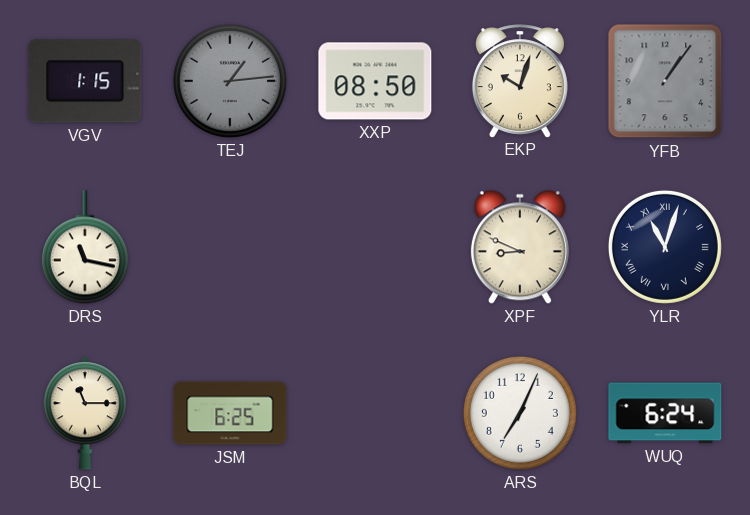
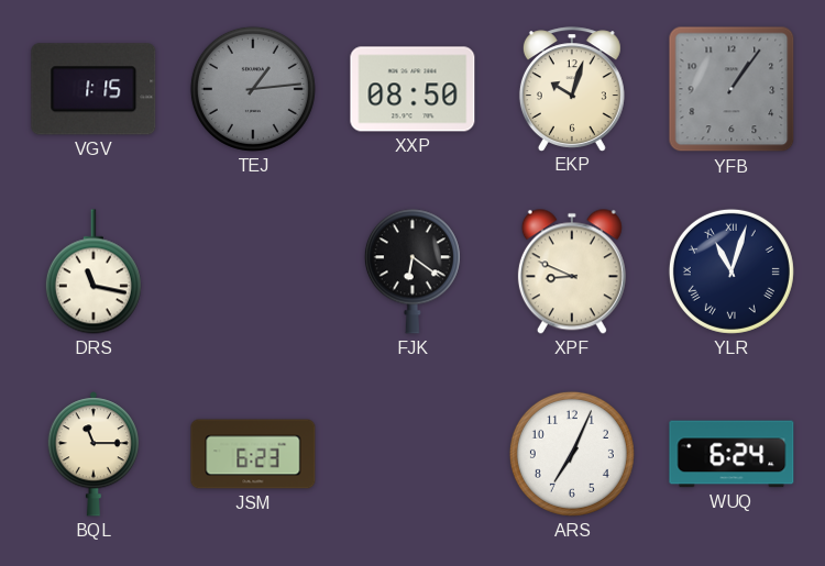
FJK: none -> 6:21
JSM: 6:25 -> 6:23
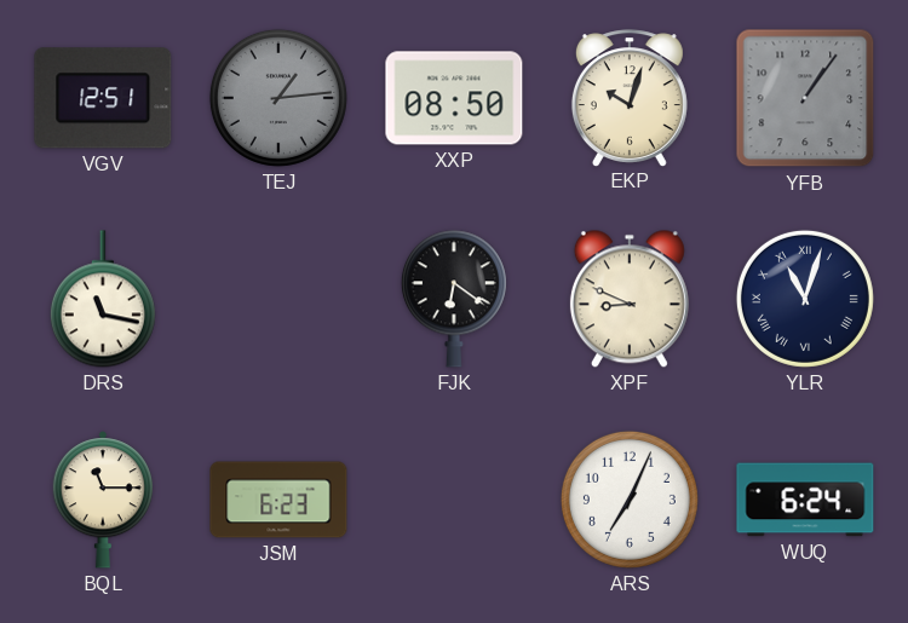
VGV: 1:15 -> 12:51
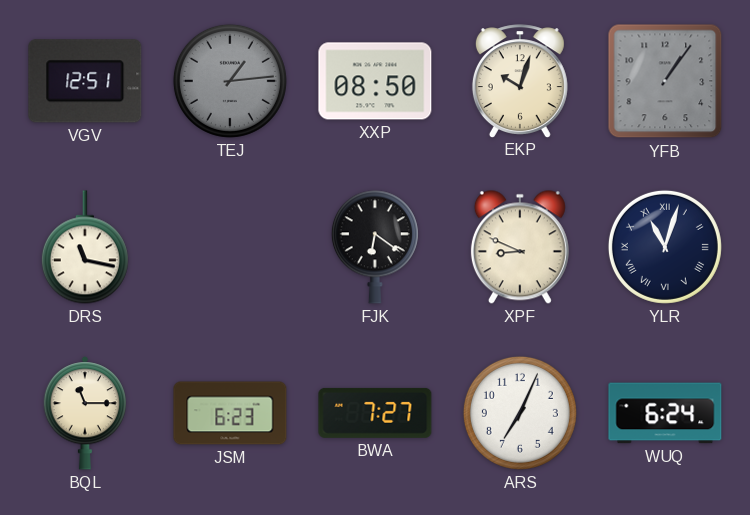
BWA: none -> 7:27
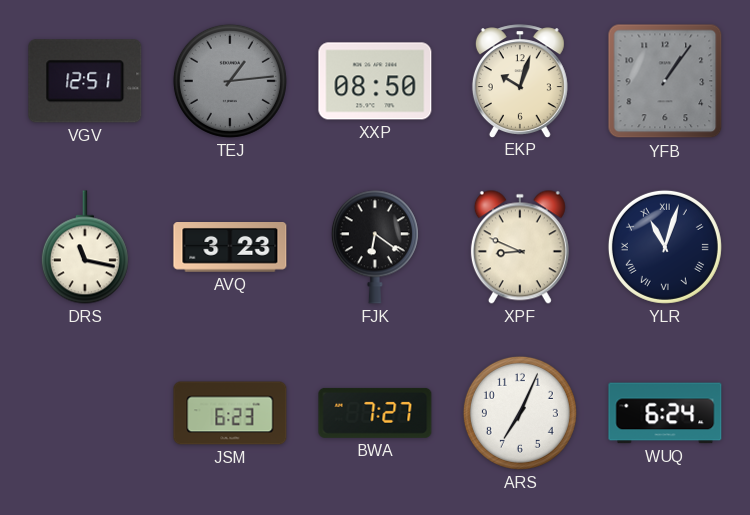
AVQ: none -> 3:23
BQL: 11:15 -> none
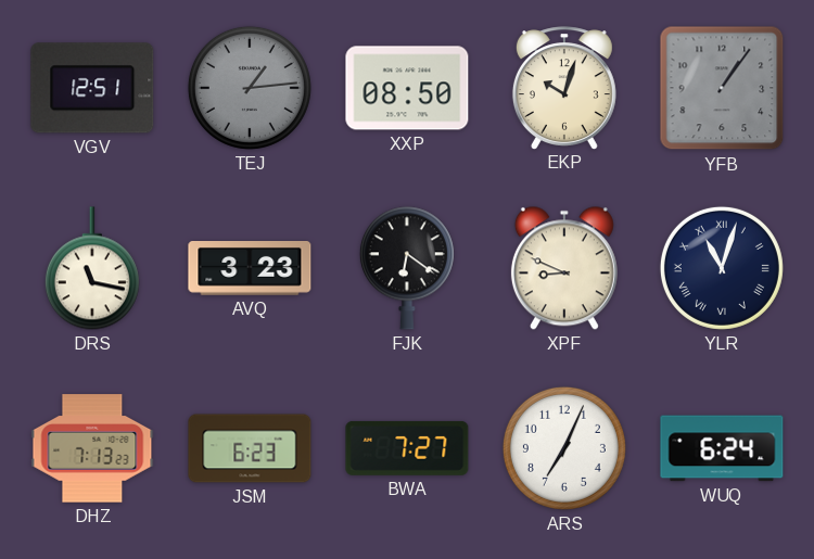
DHZ: none -> 7:13
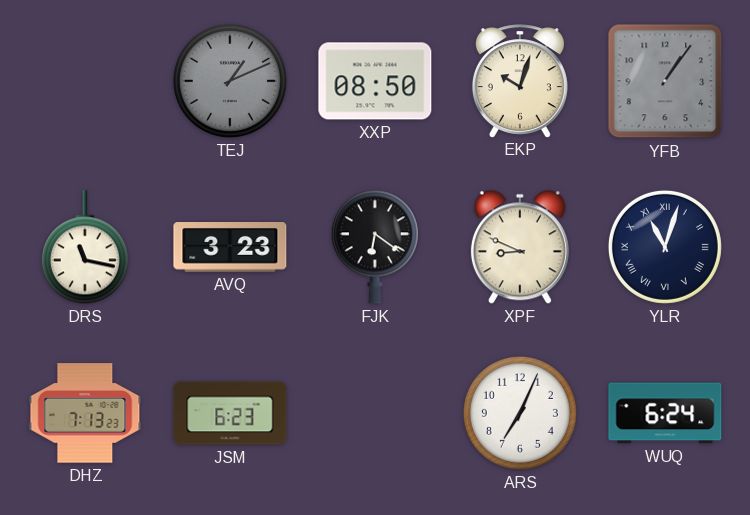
VGV: 12:51 -> none
TEJ: 1:14 -> 1:11
BWA: 7:27 -> none
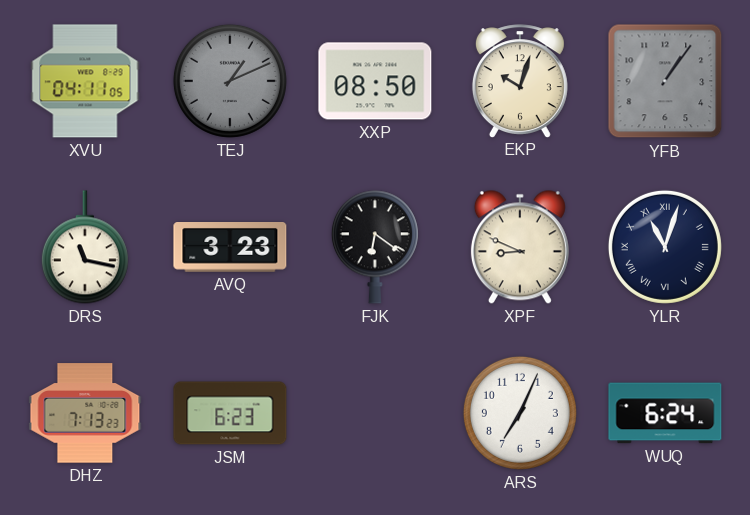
XVU: none -> 04:11
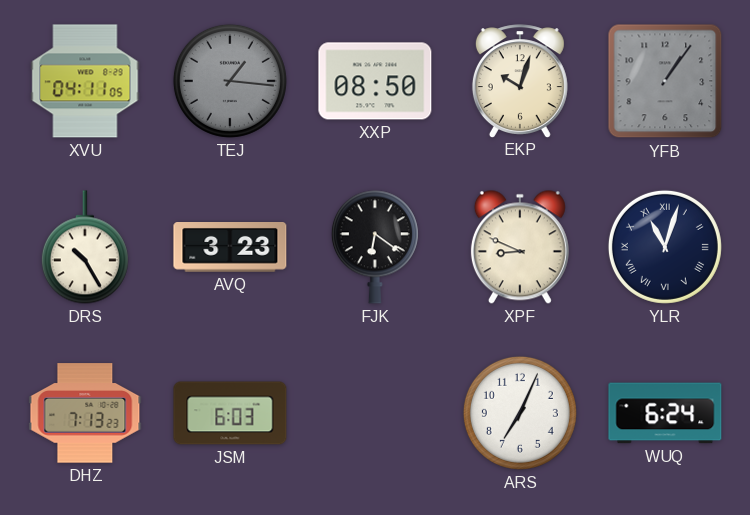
TEJ: 1:11 -> 1:16
DRS: 11:17 -> 10:25
JSM: 6:23 -> 6:03
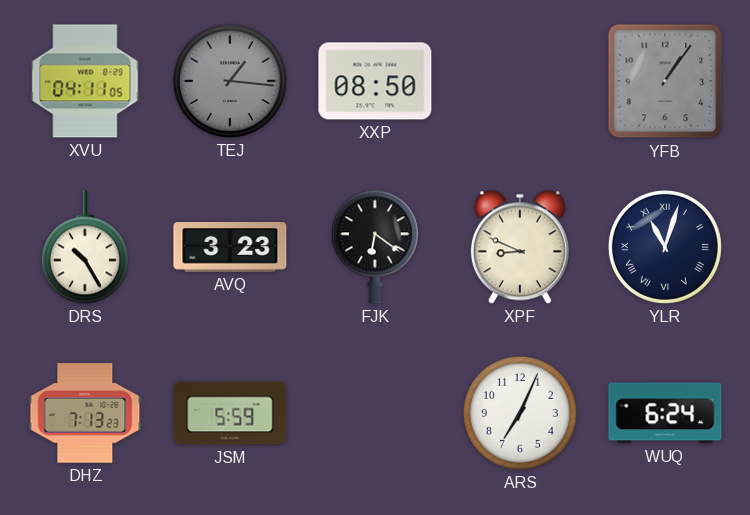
EKP: 10:03 -> none
JSM: 6:03 -> 5:59
